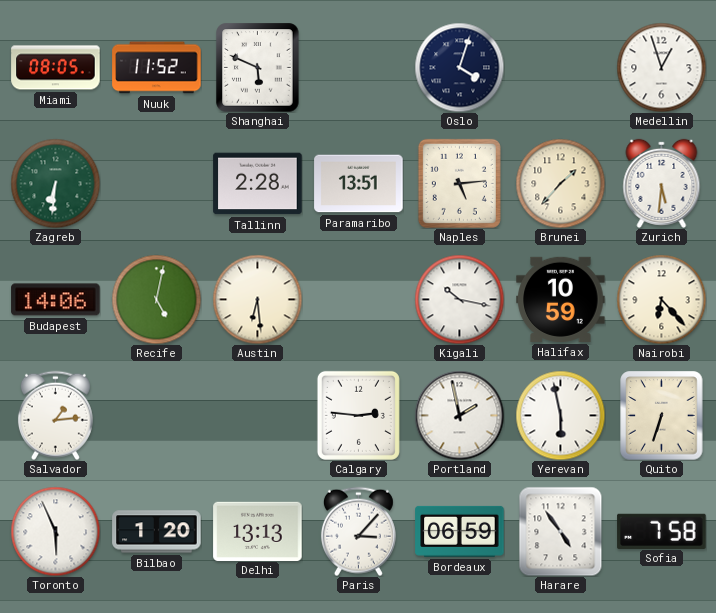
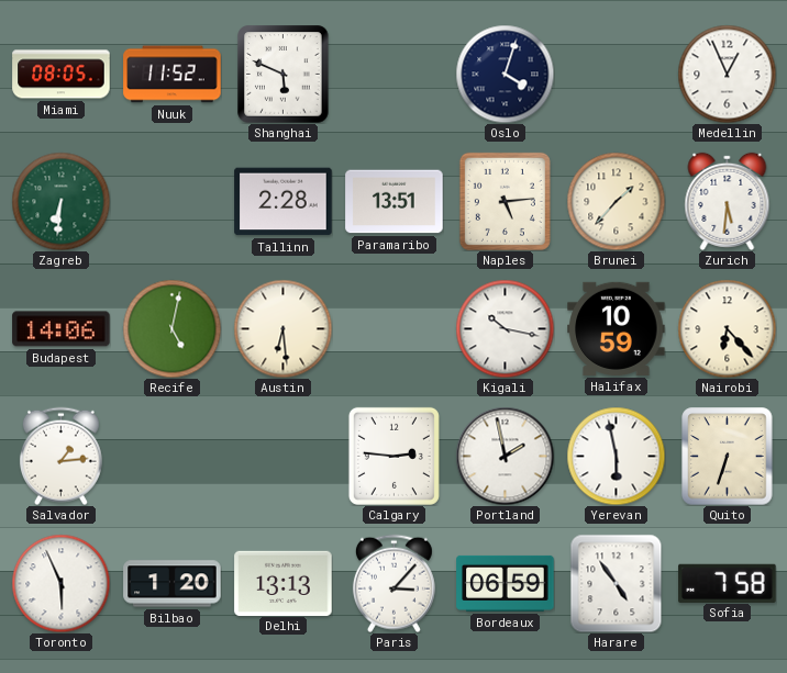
Medellin: 12:57 -> 12:56
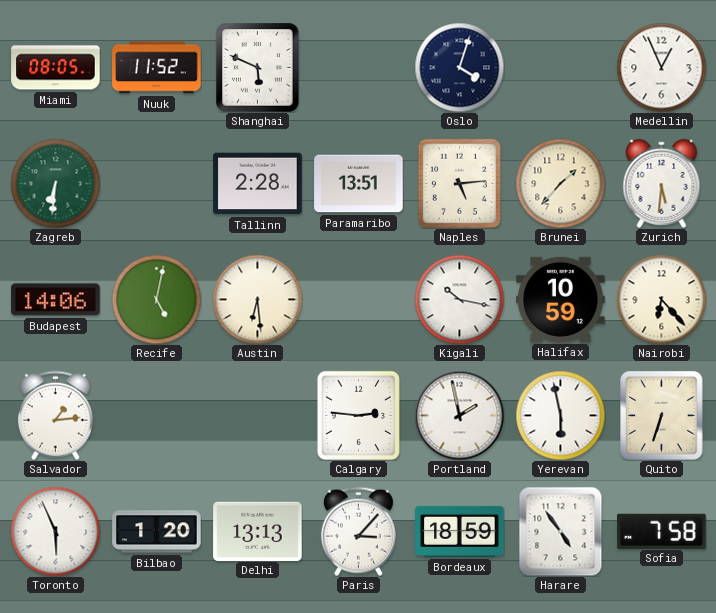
Bordeaux: 06:59 -> 18:59
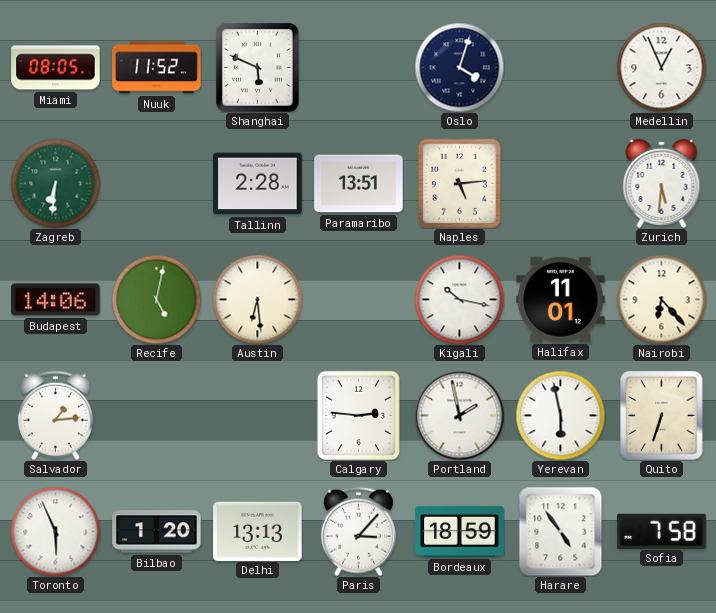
Brunei: 1:37 -> none
Halifax: 10:59 -> 11:01
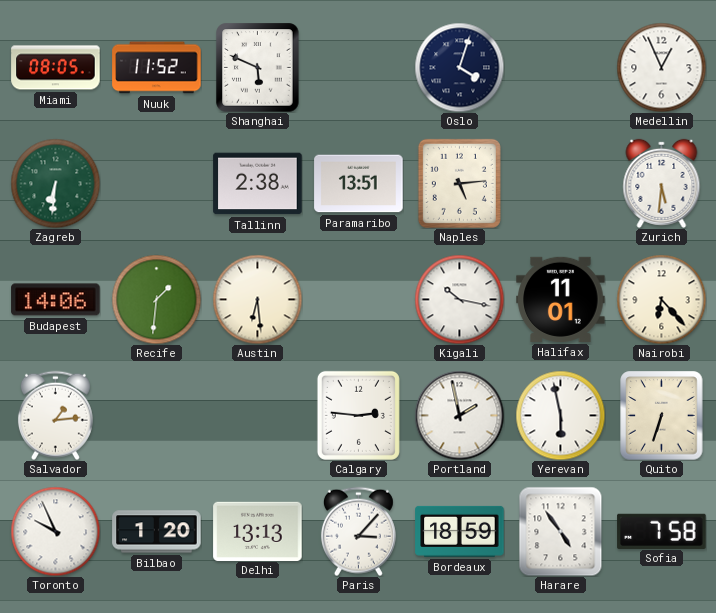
Tallinn: 2:28 -> 2:38
Recife: 5:02 -> 1:31
Toronto: 5:56 -> 9:56
